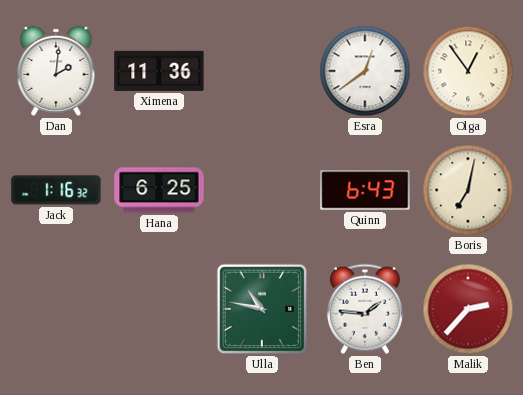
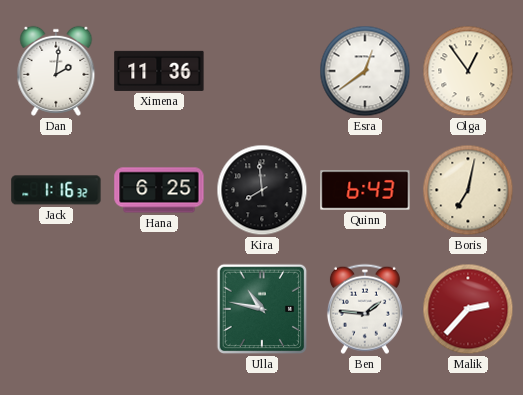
Kira: none -> 7:59
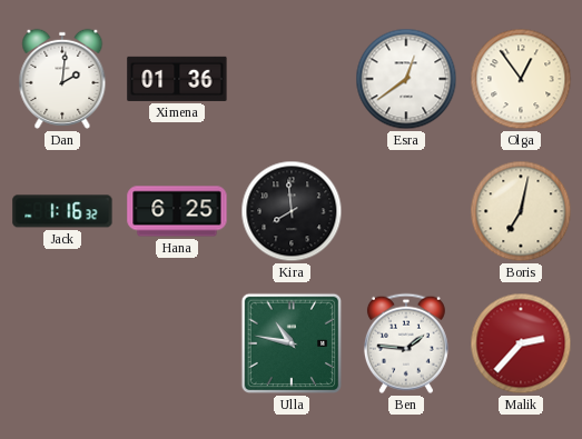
Ximena: 11:36 -> 01:36
Quinn: 6:43 -> none
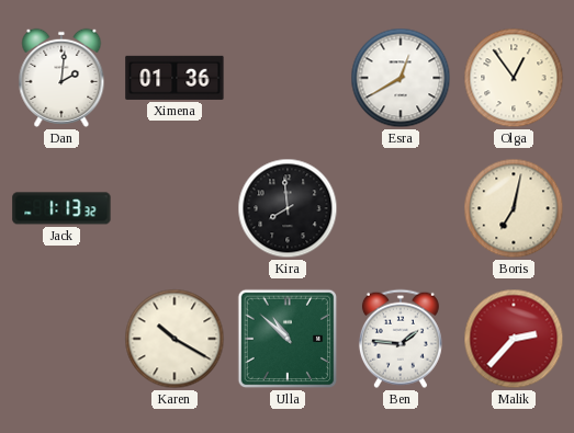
Esra: 12:39 -> 12:40
Jack: 1:16 -> 1:13
Hana: 6:25 -> none
Karen: none -> 10:20
Ulla: 10:47 -> 10:52
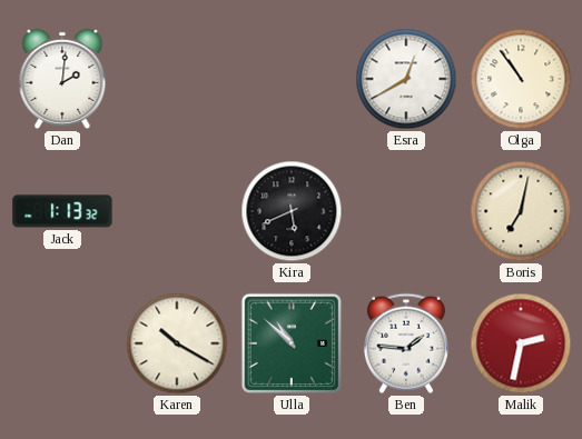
Ximena: 01:36 -> none
Olga: 12:54 -> 10:54
Kira: 7:59 -> 5:41
Malik: 2:37 -> 2:32
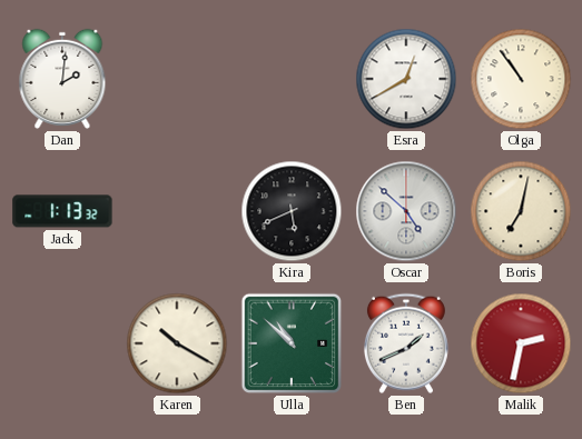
Oscar: none -> 4:52
Ben: 1:46 -> 1:41
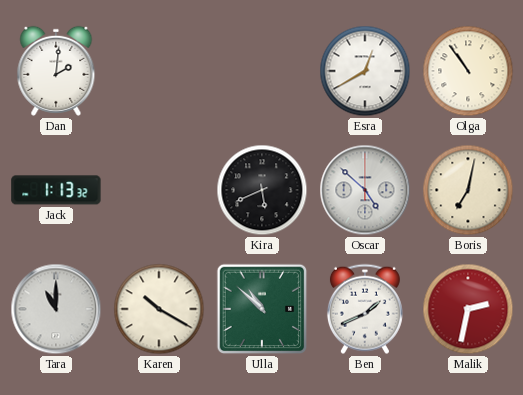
Tara: none -> 11:00
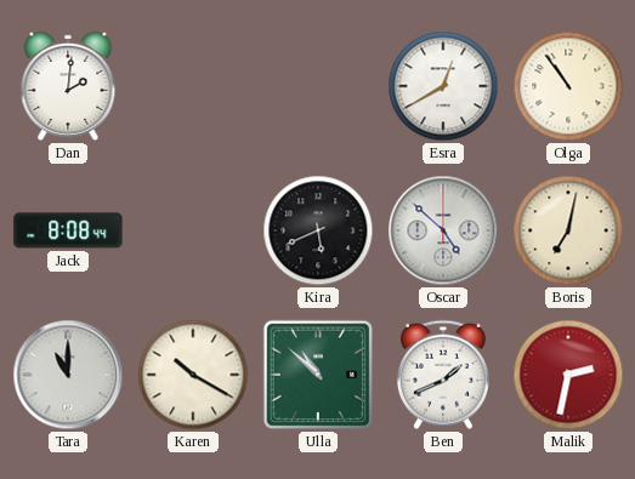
Jack: 1:13 -> 8:08
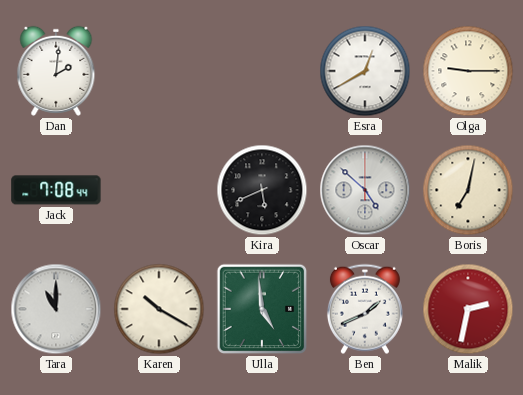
Olga: 10:54 -> 9:15
Jack: 8:08 -> 7:08
Ulla: 10:52 -> 4:59
